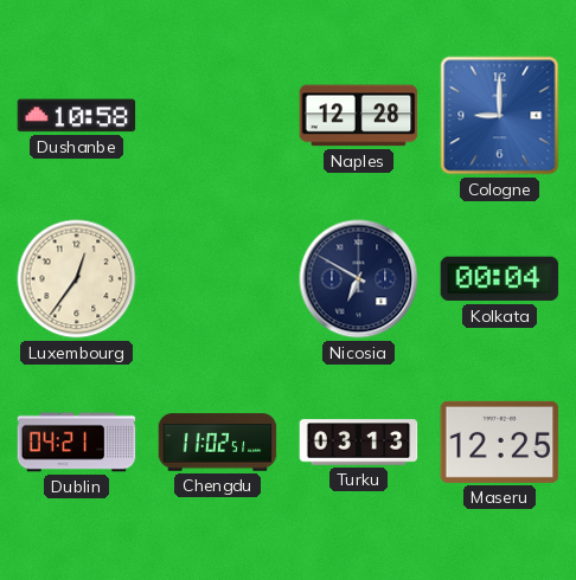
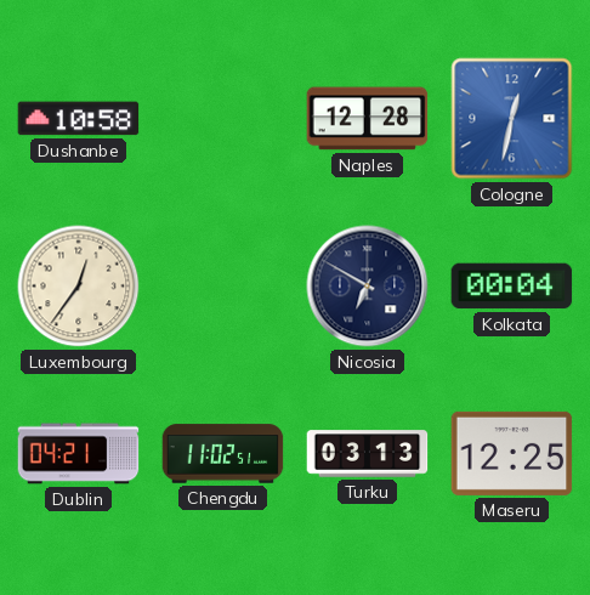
Cologne: 9:00 -> 12:32
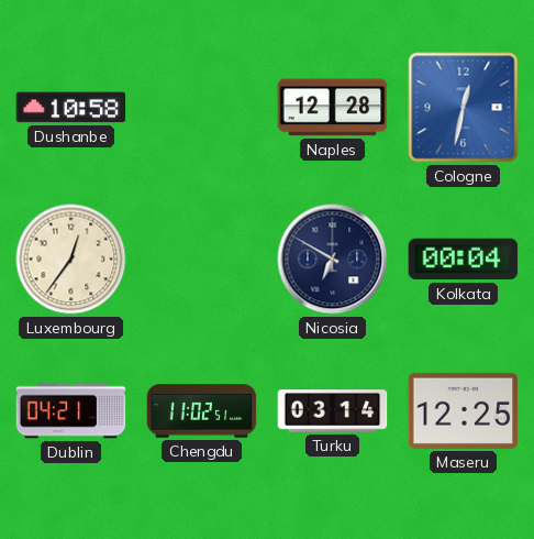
Turku: 03:13 -> 03:14
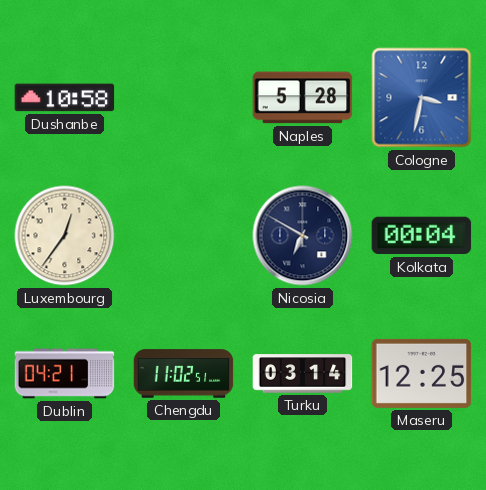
Naples: 12:28 -> 5:28
Cologne: 12:32 -> 3:32
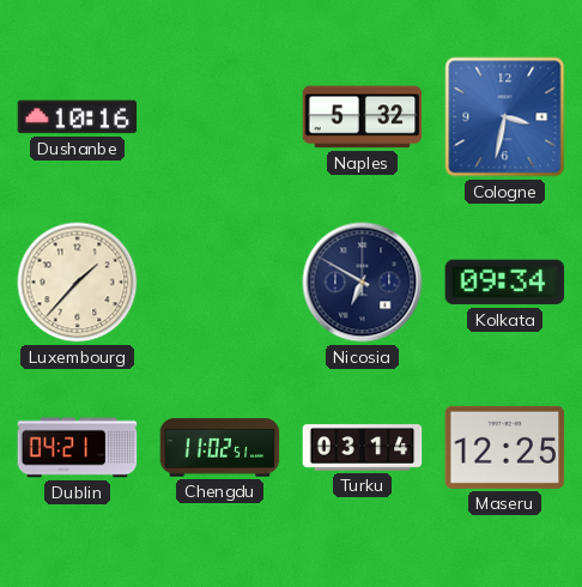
Dushanbe: 10:58 -> 10:16
Naples: 5:28 -> 5:32
Luxembourg: 12:36 -> 1:37
Kolkata: 00:04 -> 09:34
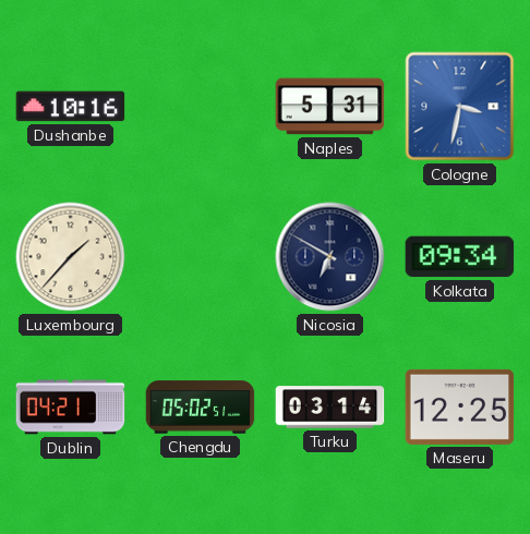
Naples: 5:32 -> 5:31
Chengdu: 11:02 -> 05:02
